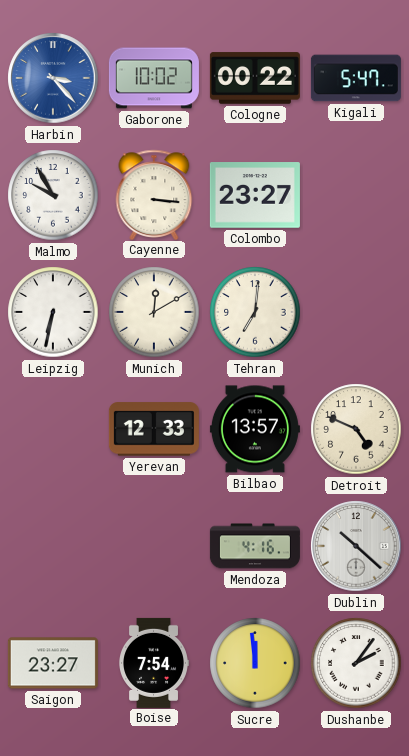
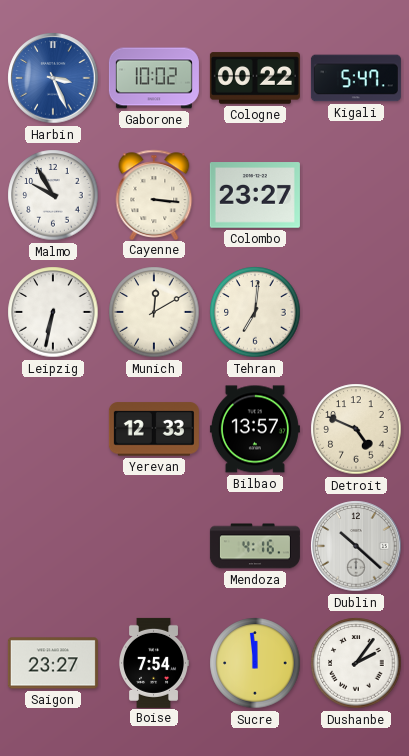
Harbin: 3:23 -> 3:26
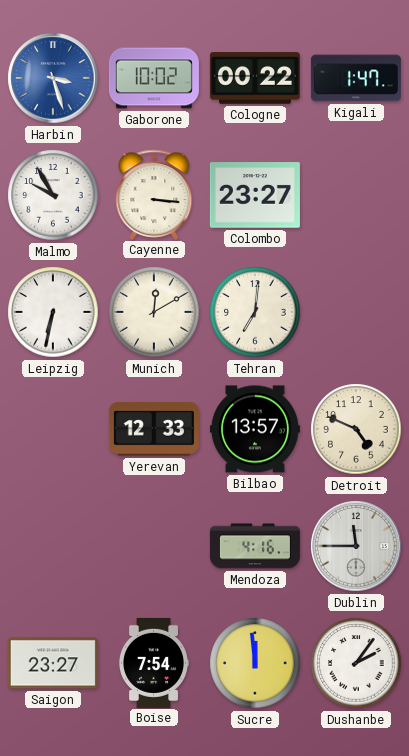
Harbin: 3:26 -> 3:27
Kigali: 5:47 -> 1:47
Dublin: 10:22 -> 11:45
